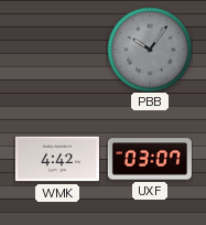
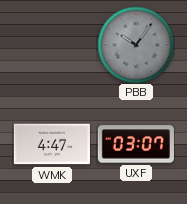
WMK: 4:42 -> 4:47
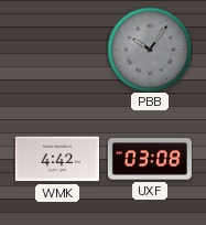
WMK: 4:47 -> 4:42
UXF: 03:07 -> 03:08
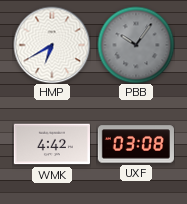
HMP: none -> 6:40
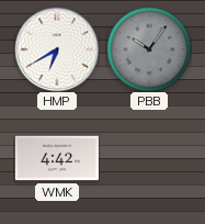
UXF: 03:08 -> none
